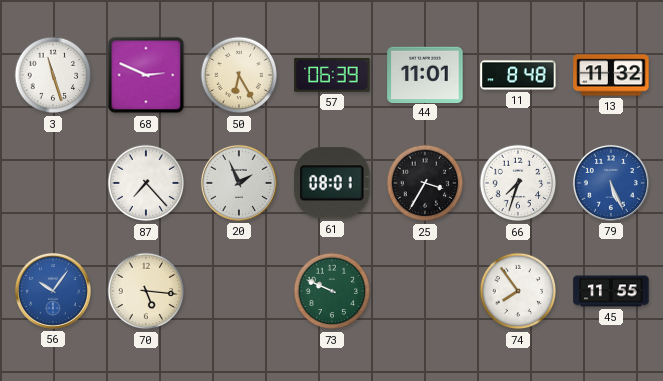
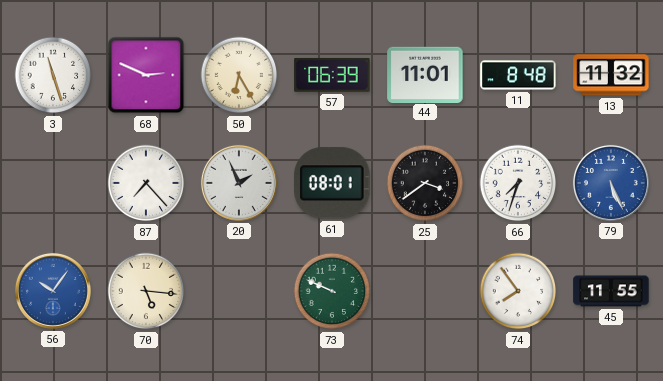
25: 3:35 -> 3:39
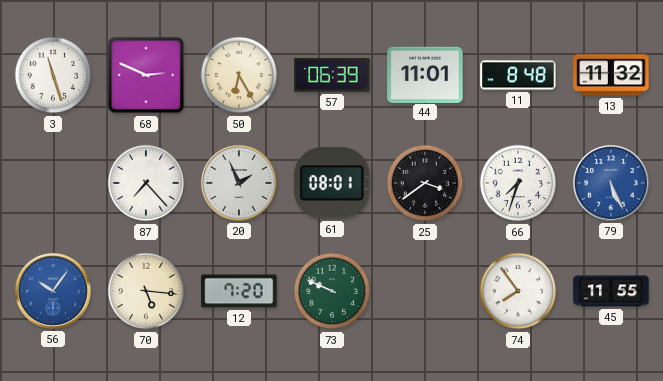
12: none -> 7:20
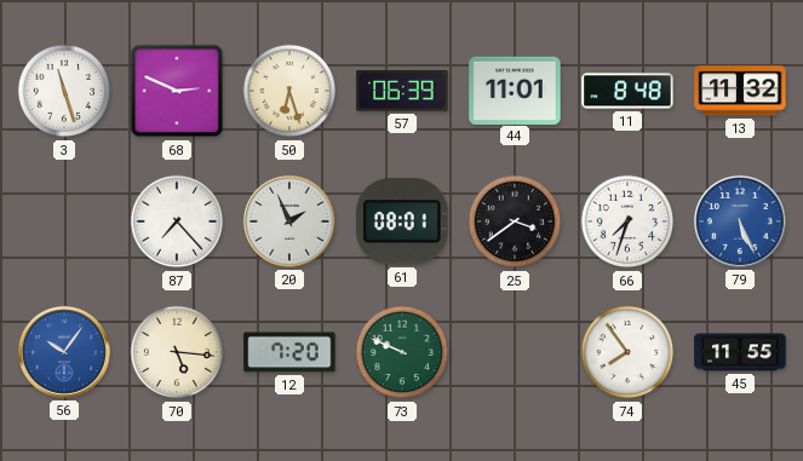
50: 6:25 -> 6:27
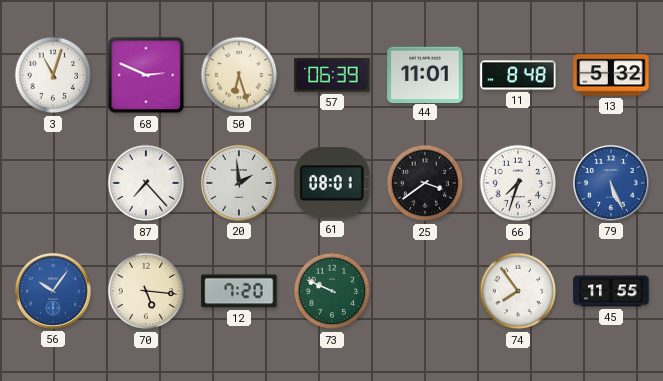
3: 11:27 -> 11:03
13: 11:32 -> 5:32
20: 1:56 -> 1:59
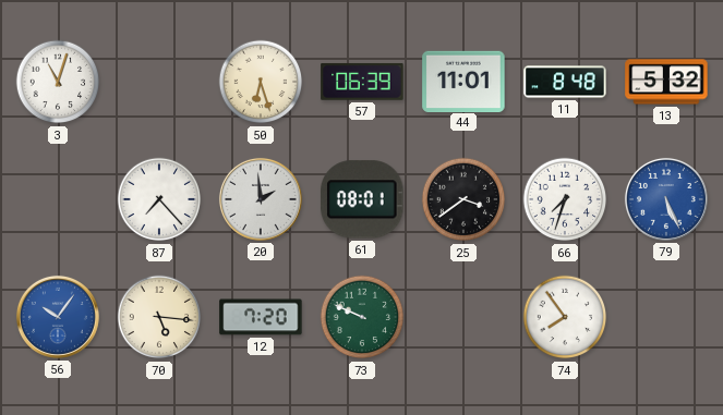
68: 2:49 -> none
45: 11:55 -> none
